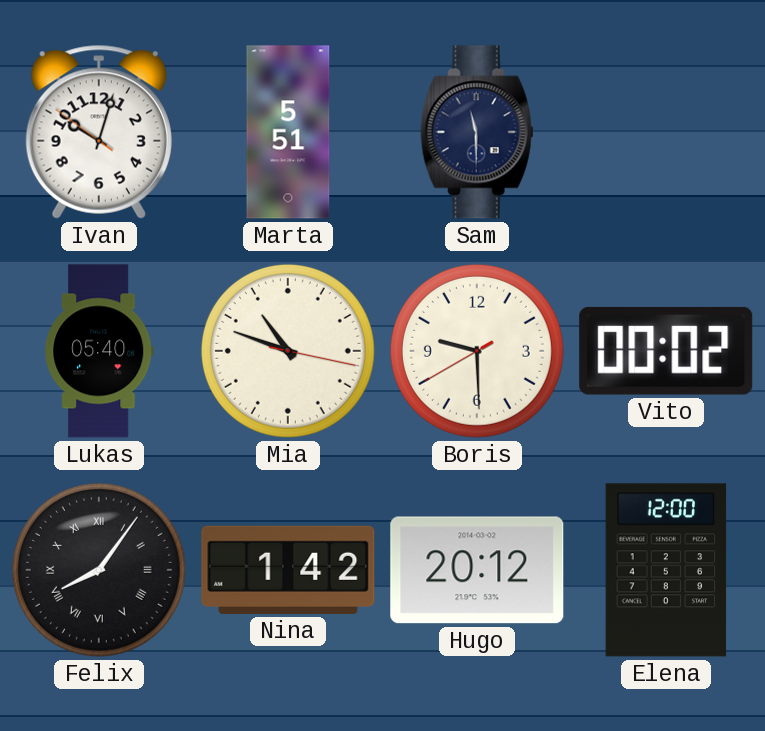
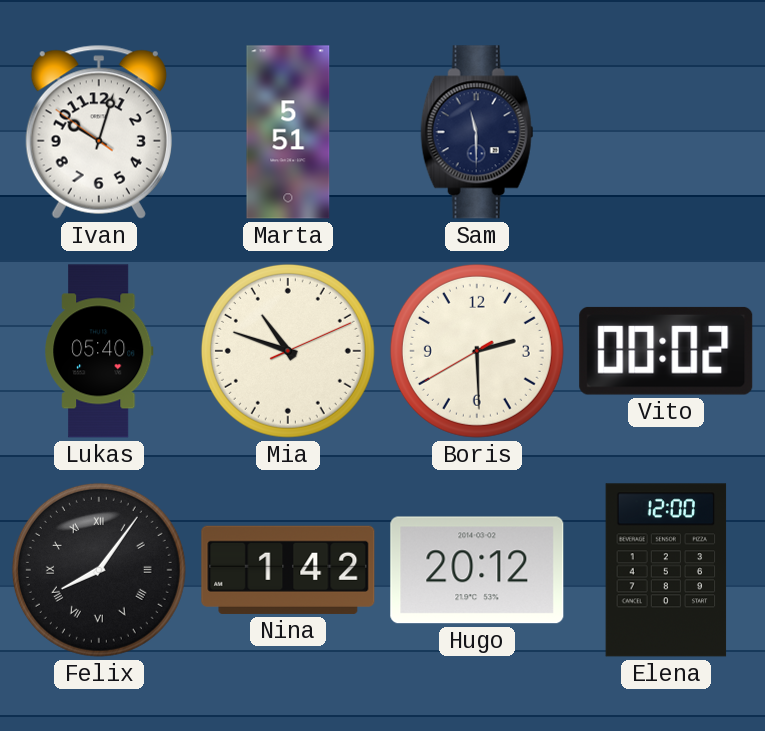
Mia: 10:48:17 -> 10:48:11
Boris: 9:29 -> 2:29
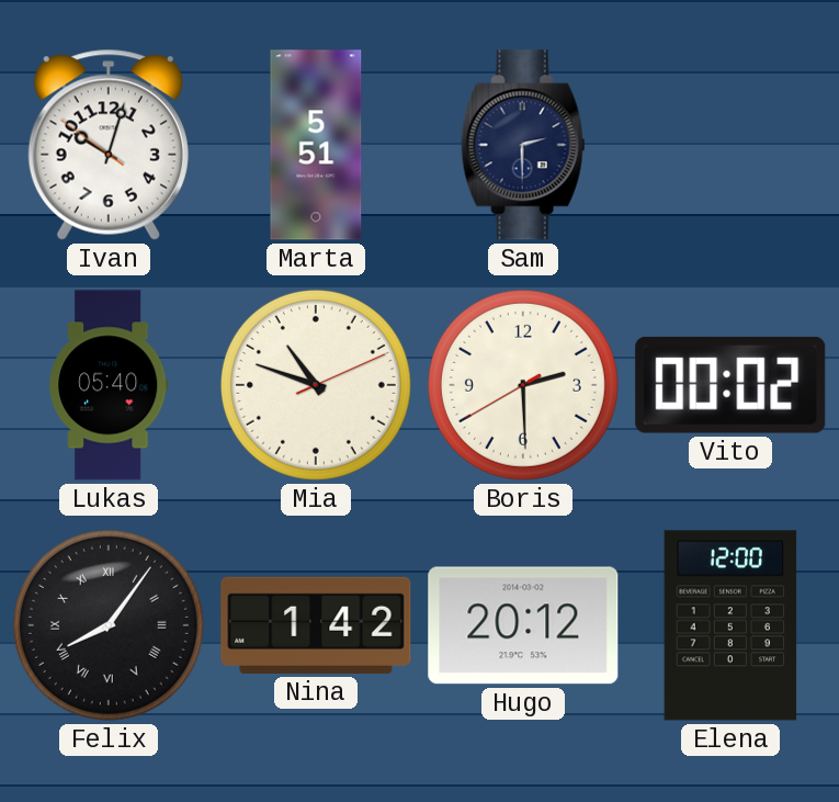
Sam: 11:30 -> 2:30
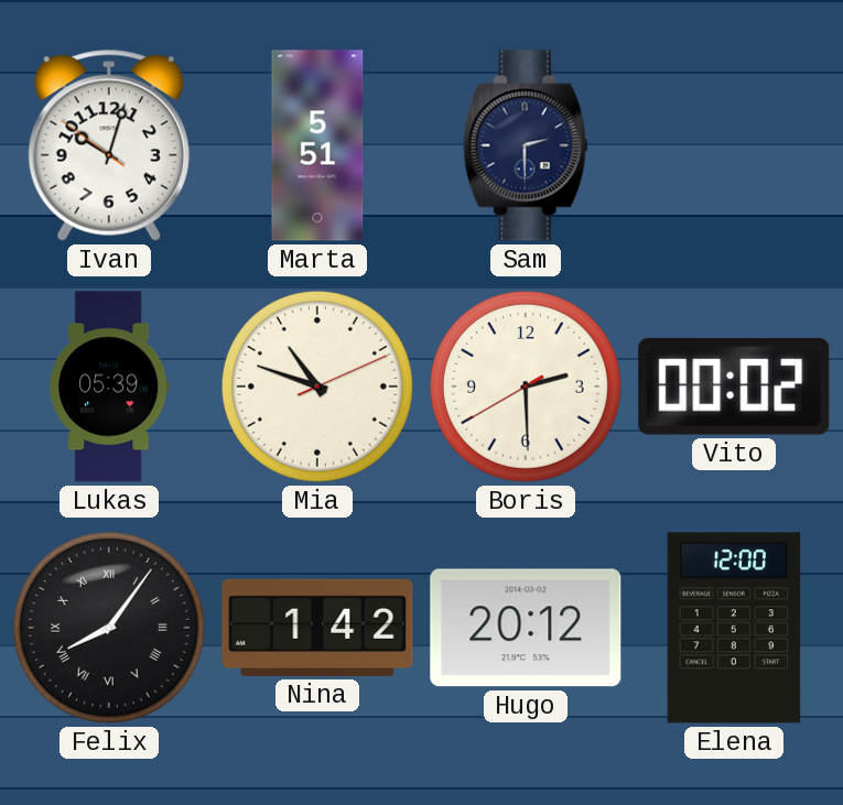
Lukas: 05:40 -> 05:39
